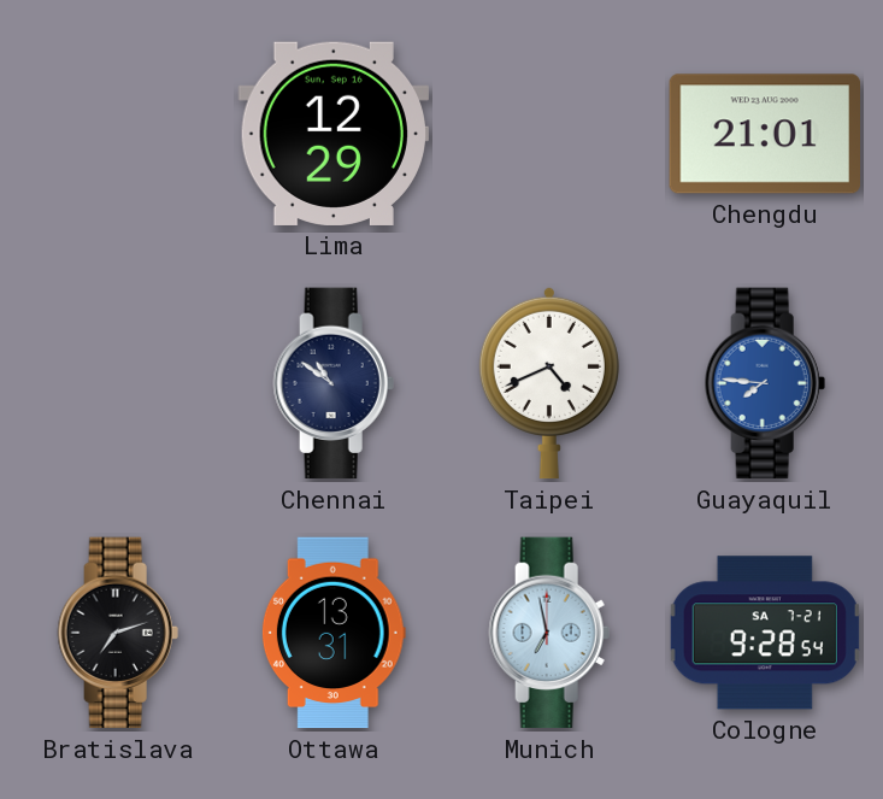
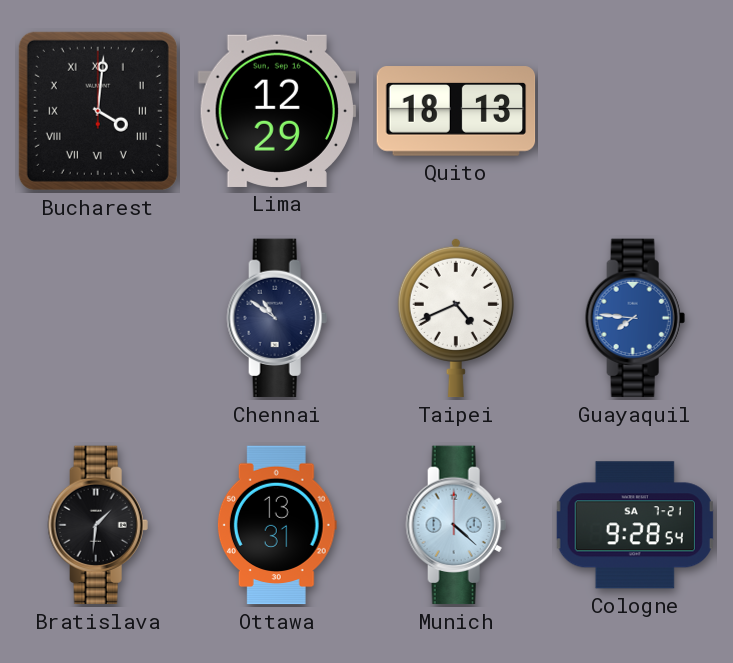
Bucharest: none -> 4:01
Quito: none -> 18:13
Chengdu: 21:01 -> none
Bratislava: 7:12 -> 1:31
Munich: 6:58 -> 4:22
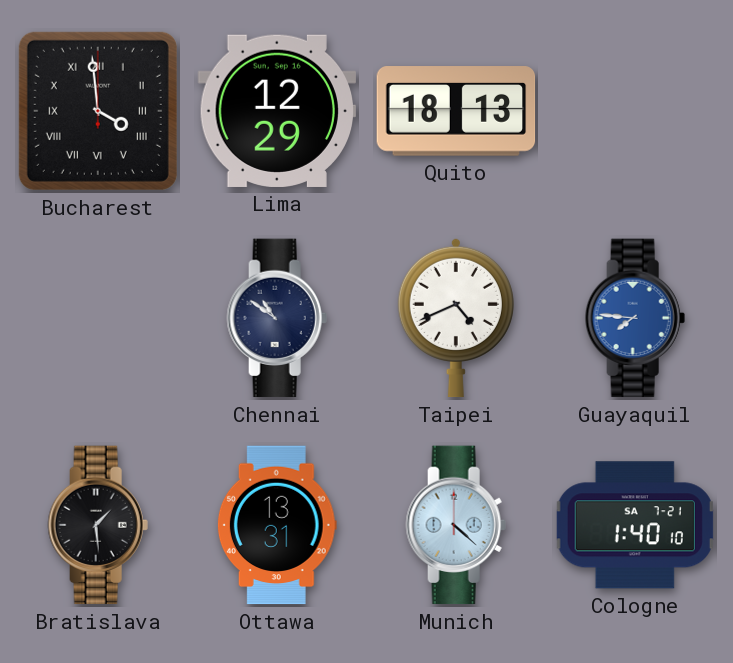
Bucharest: 4:01 -> 3:59
Bratislava: 1:31 -> 1:29
Cologne: 9:28 -> 1:40
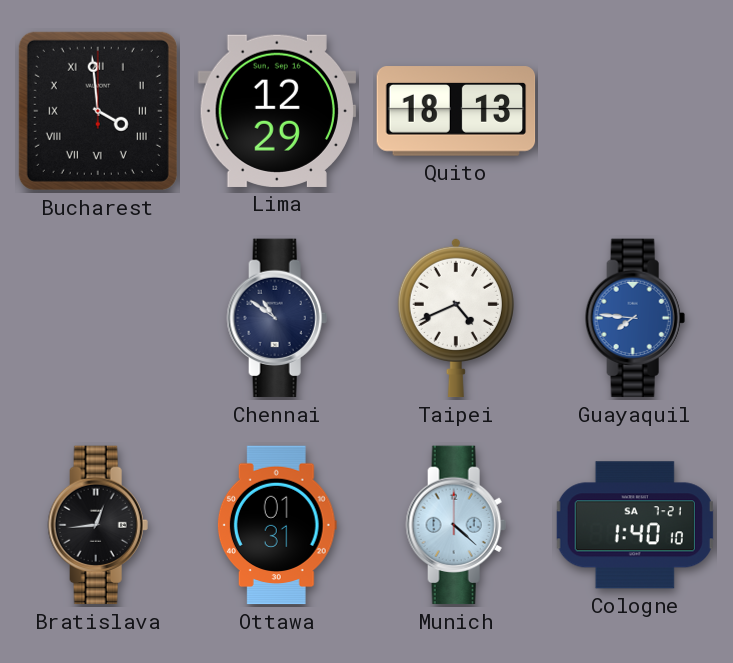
Bratislava: 1:29 -> 12:44
Ottawa: 13:31 -> 01:31
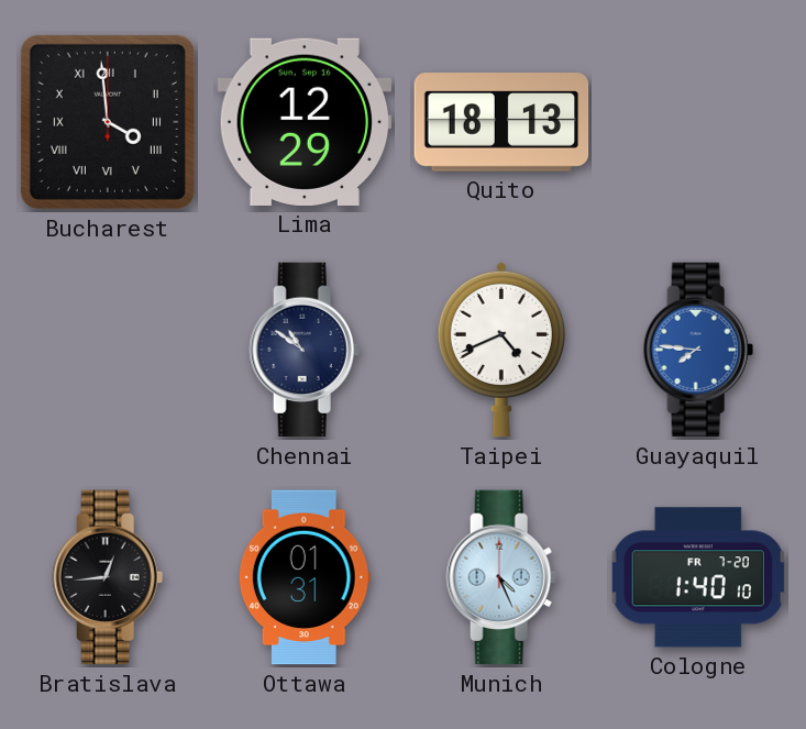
Munich: 4:22 -> 4:26
Cologne date: SA 7-21 -> FR 7-20
